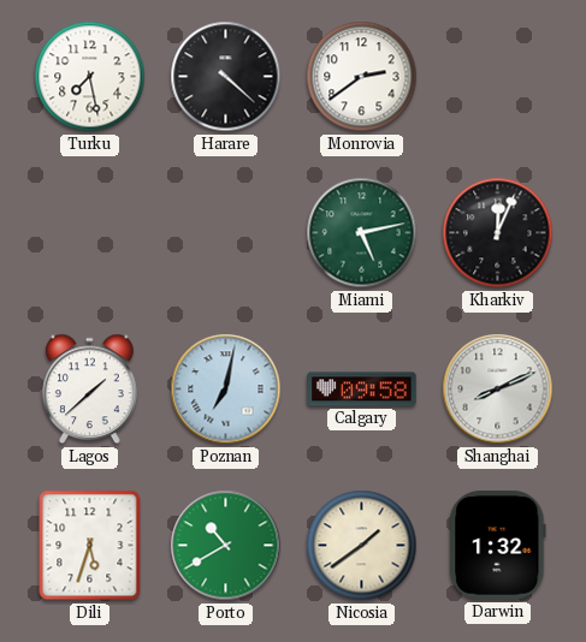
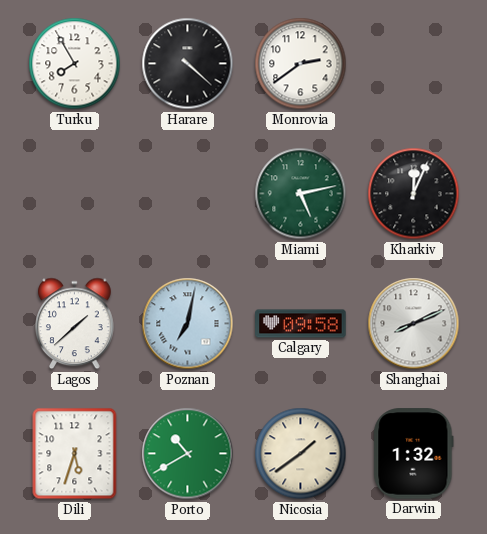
Turku: 7:28 -> 7:55
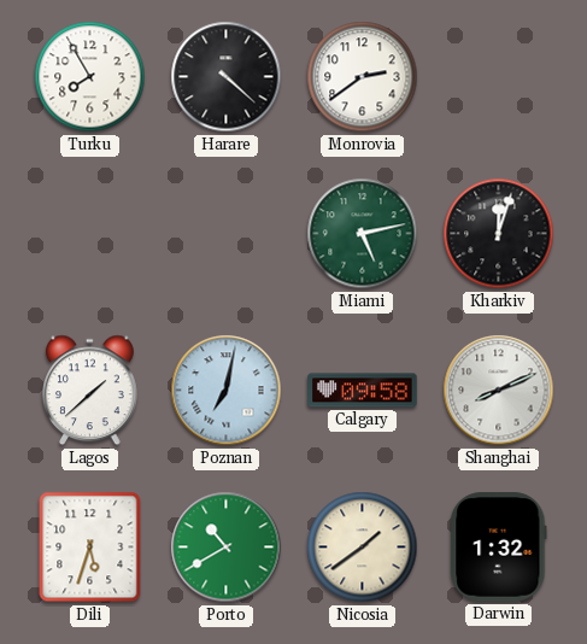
Kharkiv: 12:04 -> 12:03
